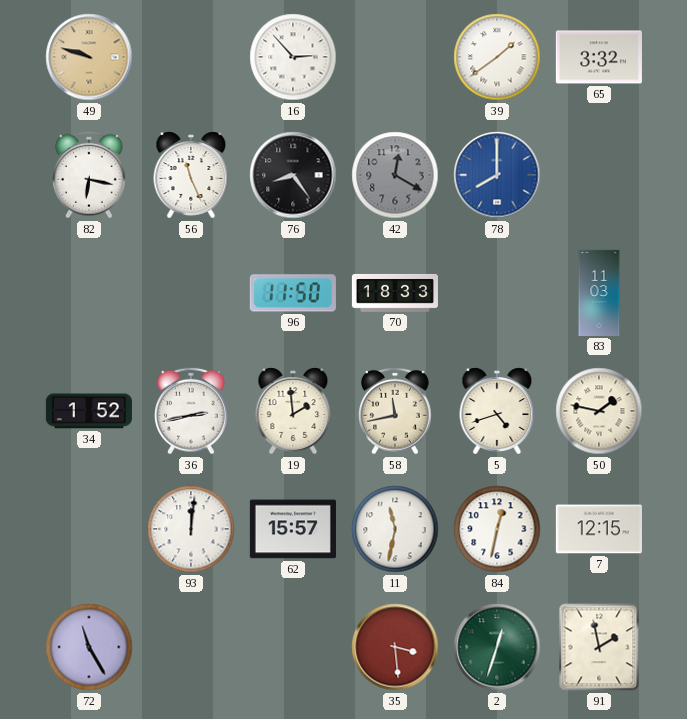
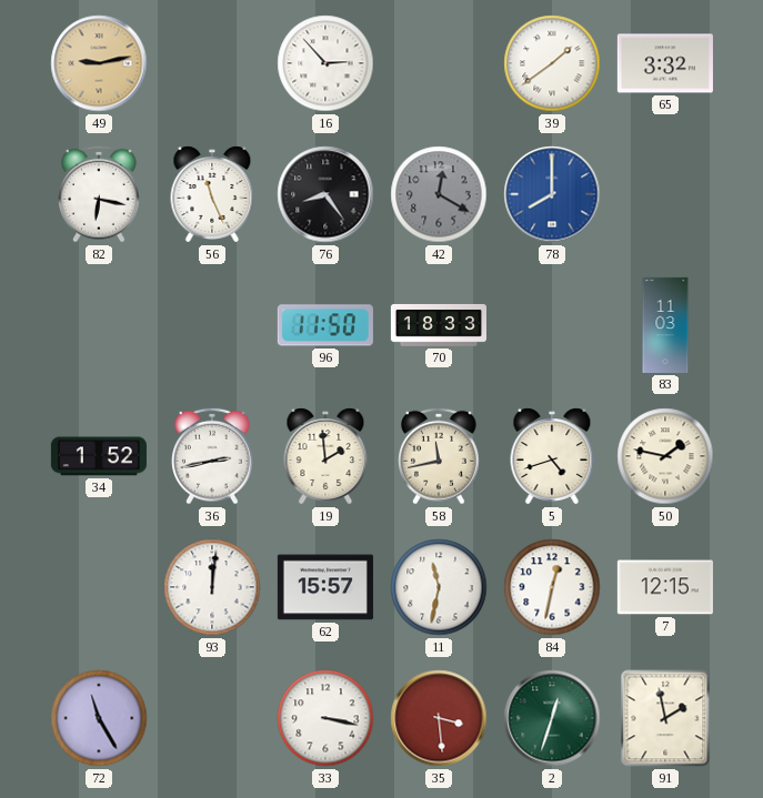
49: 9:48 -> 9:13
33: none -> 3:17
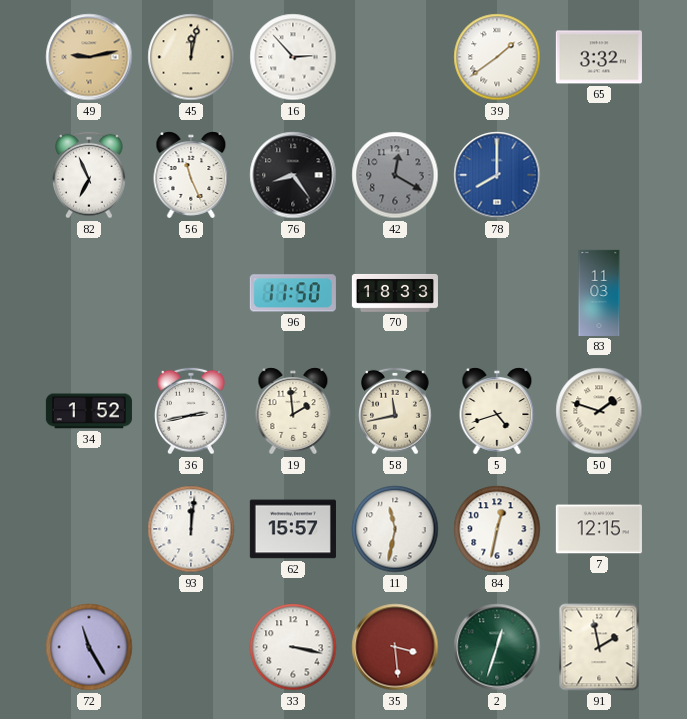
45: none -> 12:02
82: 6:17 -> 6:56
50: 1:47 -> 1:48
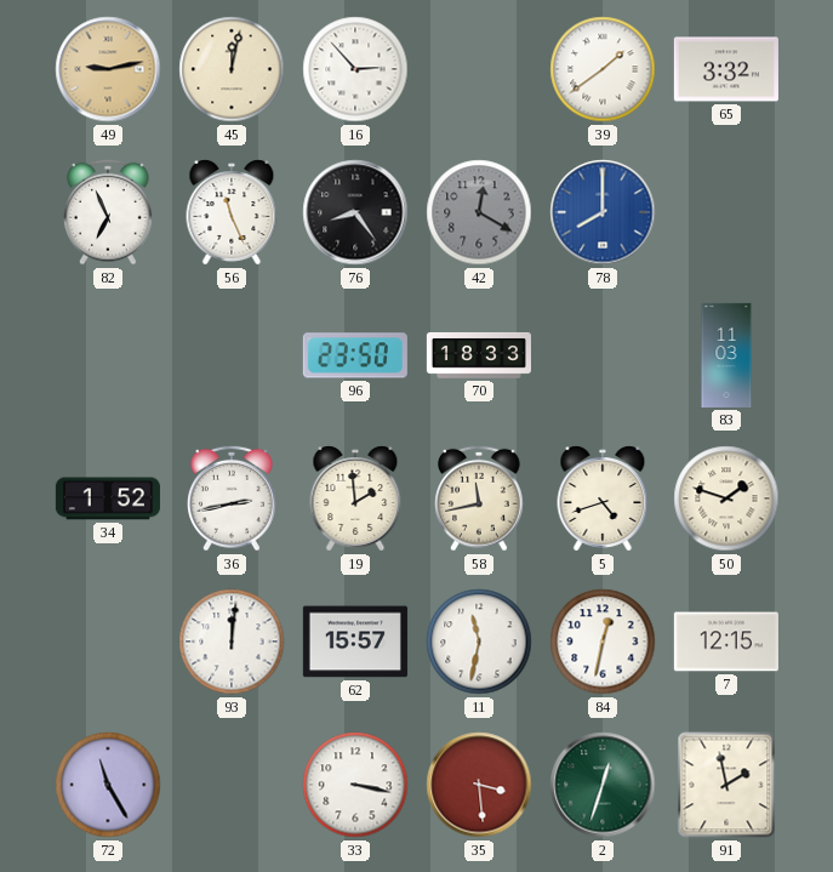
96: 11:50 -> 23:50
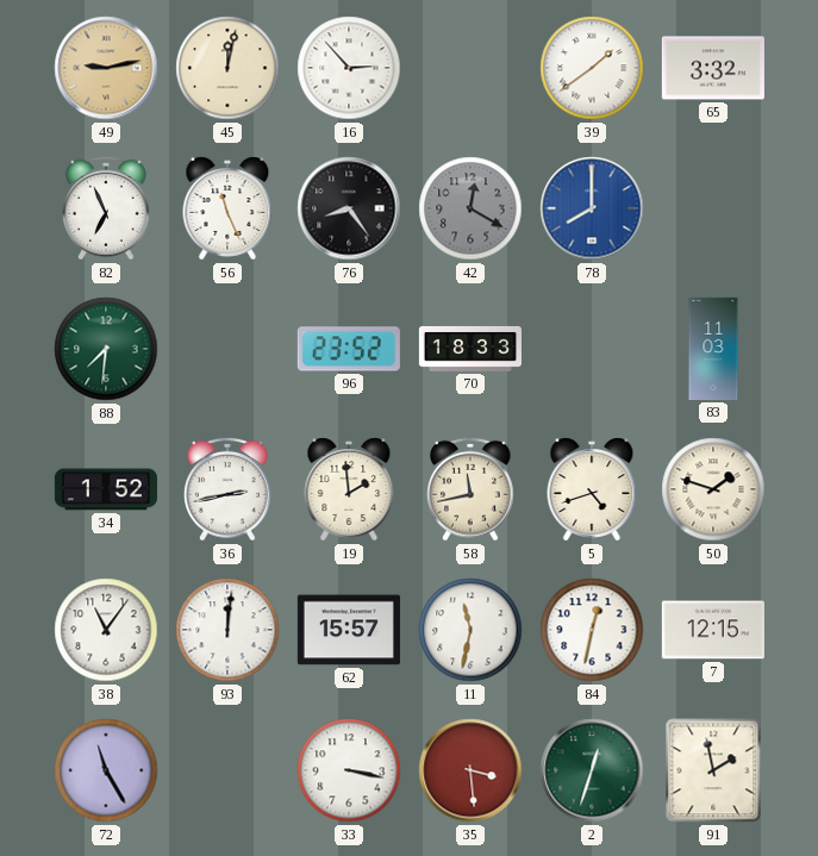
88: none -> 7:31
96: 23:50 -> 23:52
38: none -> 11:06
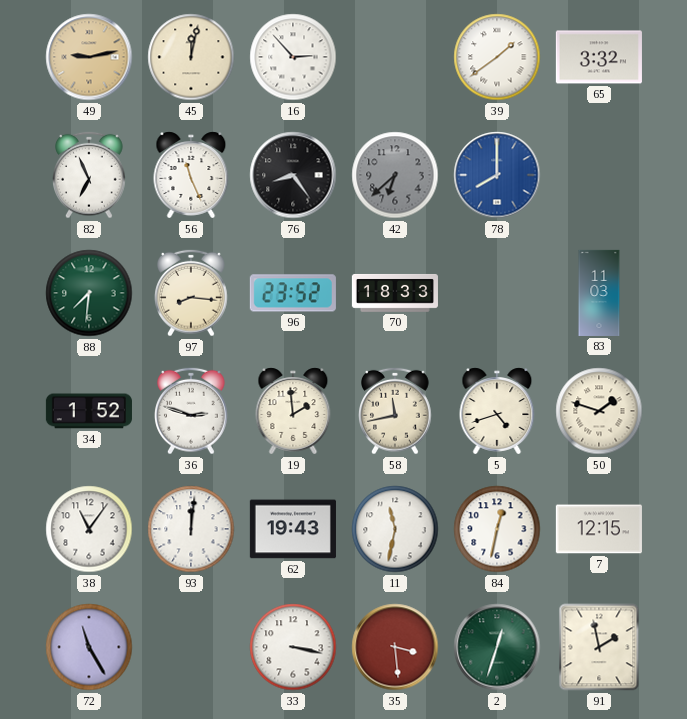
42: 12:20 -> 6:38
97: none -> 8:16
36: 2:43 -> 2:48
62: 15:57 -> 19:43
